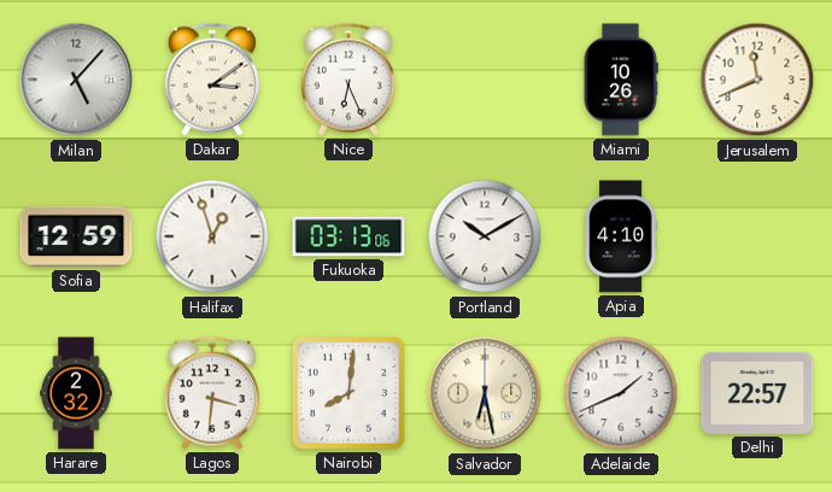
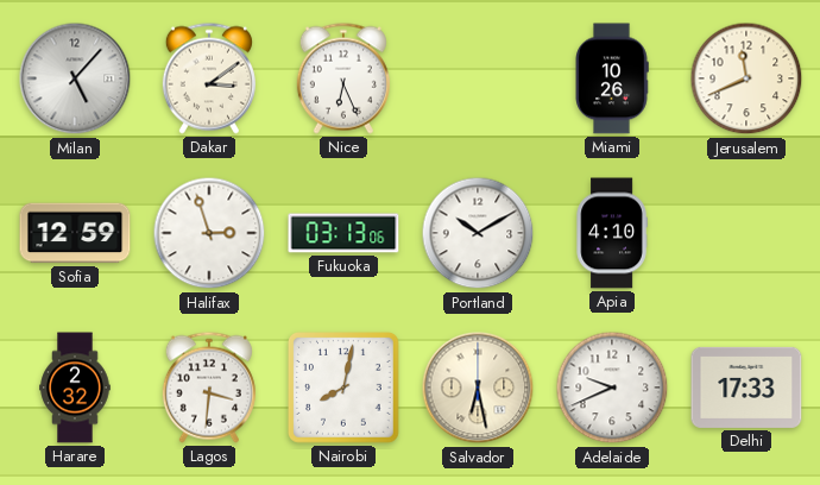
Halifax: 12:57 -> 2:57
Nairobi: 8:01 -> 8:02
Adelaide: 1:41 -> 9:41
Delhi: 22:57 -> 17:33
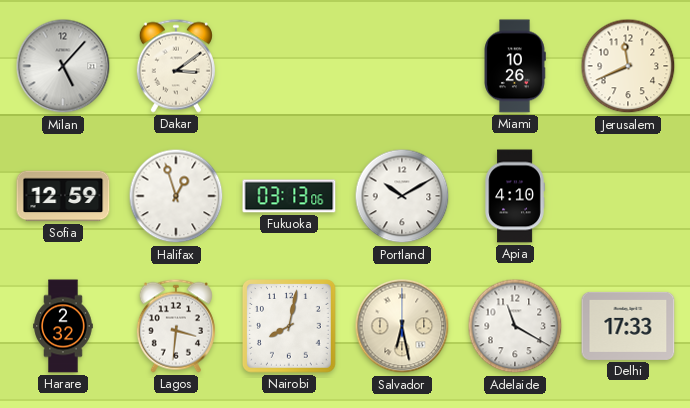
Nice: 6:26 -> none
Halifax: 2:57 -> 12:57
Adelaide: 9:41 -> 11:20
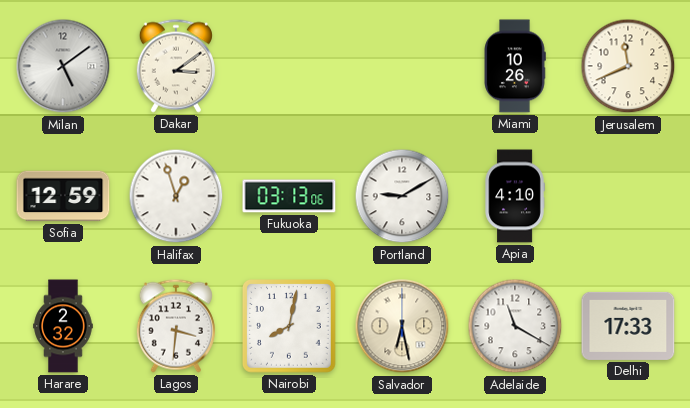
Milan: 5:07 -> 5:09
Portland: 10:10 -> 9:10
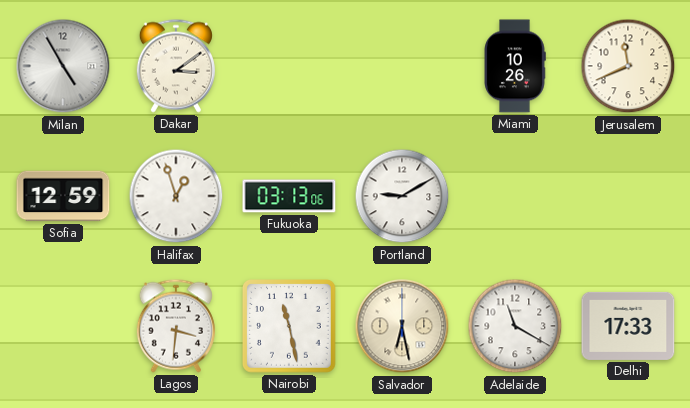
Milan: 5:09 -> 4:55
Apia: 4:10 -> none
Harare: 2:32 -> none
Nairobi: 8:02 -> 11:28
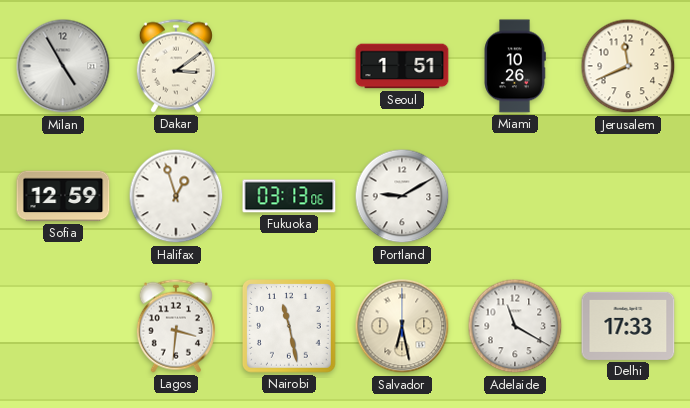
Seoul: none -> 1:51
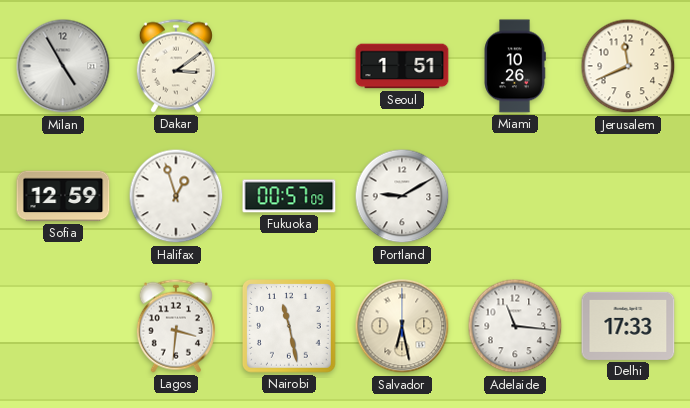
Fukuoka: 03:13 -> 00:57
Adelaide: 11:20 -> 11:16
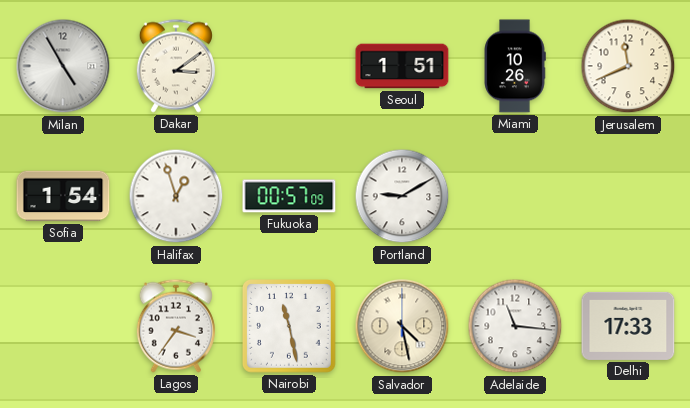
Sofia: 12:59 -> 1:54
Lagos: 3:31 -> 3:36
Salvador: 6:28 -> 4:28
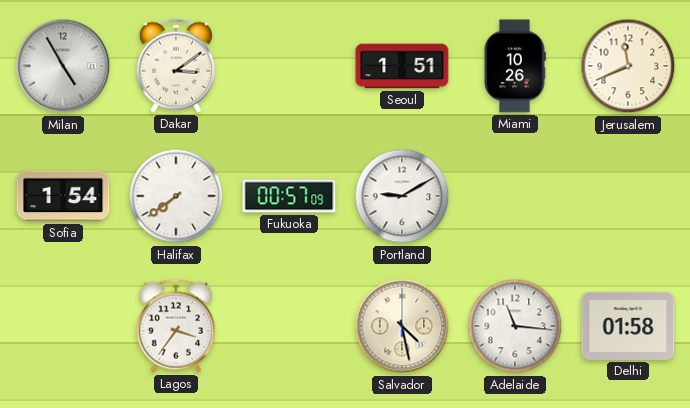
Halifax: 12:57 -> 7:39
Nairobi: 11:28 -> none
Delhi: 17:33 -> 01:58
